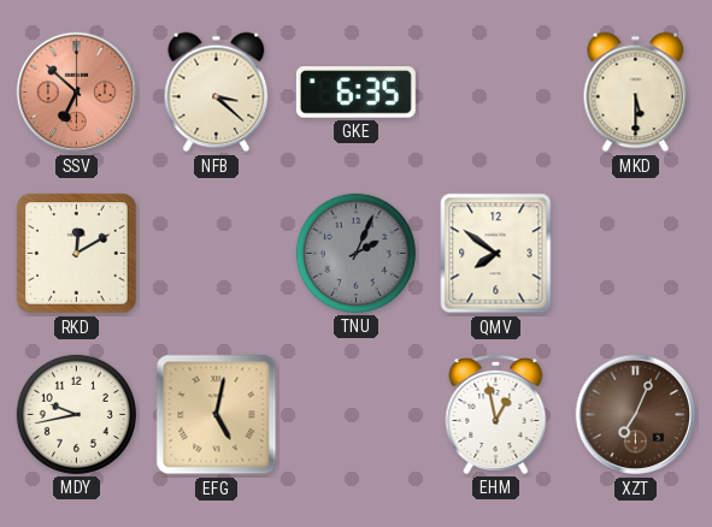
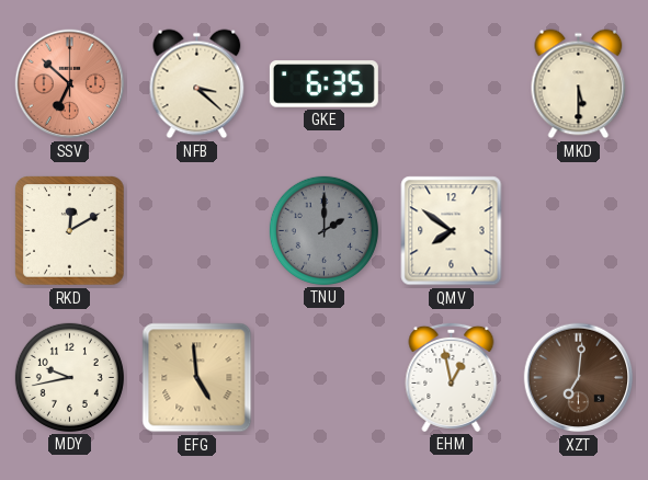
TNU: 2:04 -> 2:00
EFG: 5:02 -> 4:59
XZT: 7:04 -> 7:01
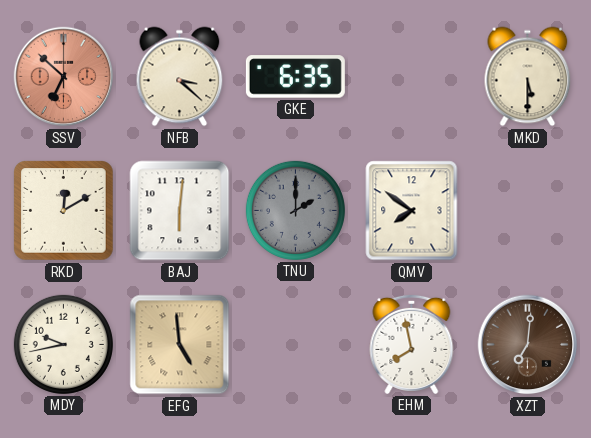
BAJ: none -> 6:01
EHM: 12:58 -> 7:58
